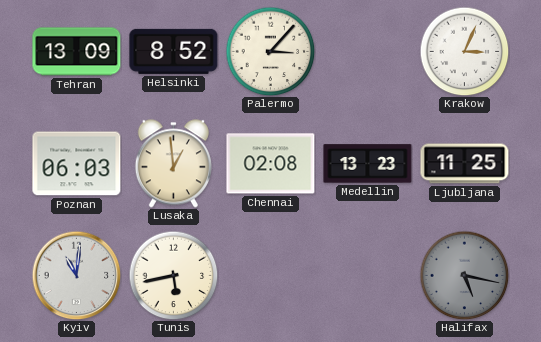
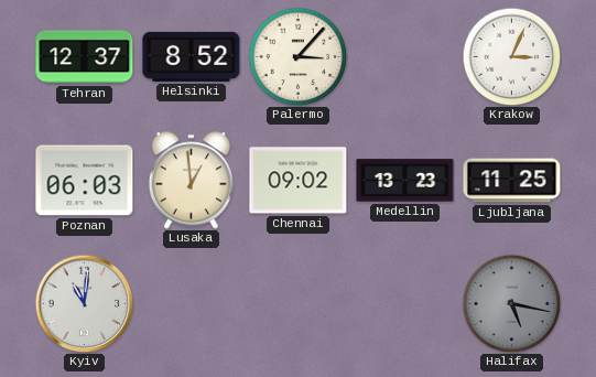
Tehran: 13:09 -> 12:37
Chennai: 02:08 -> 09:02
Tunis: 5:43 -> none
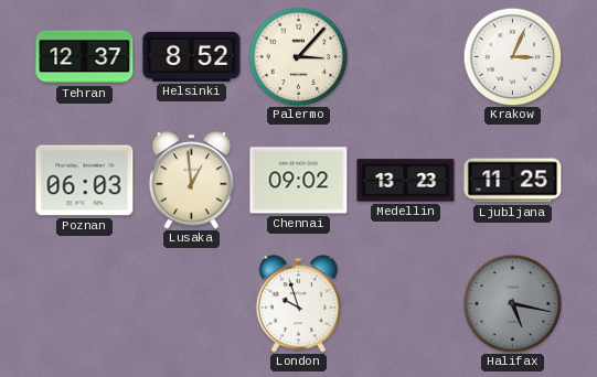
Kyiv: 11:01 -> none
London: none -> 9:57
